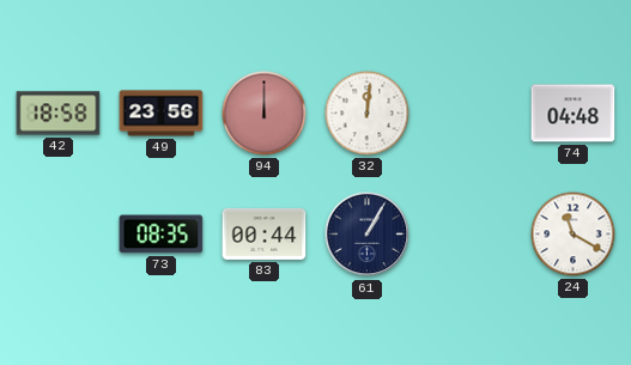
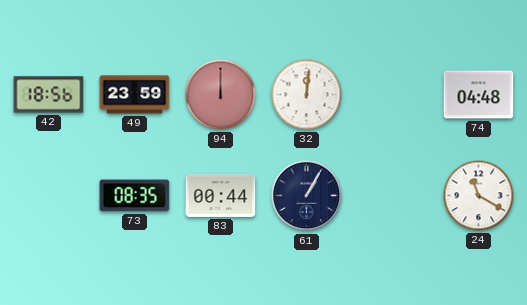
42: 18:58 -> 18:56
49: 23:56 -> 23:59
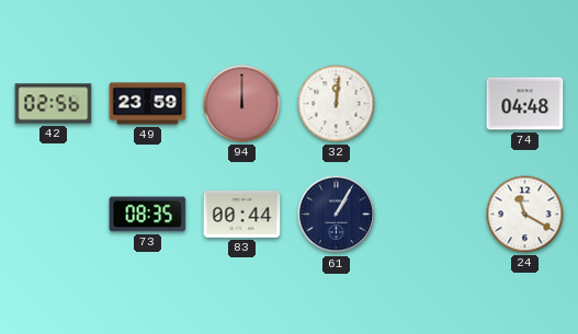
42: 18:56 -> 02:56
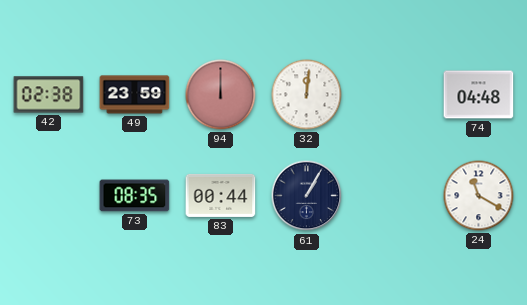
42: 02:56 -> 02:38
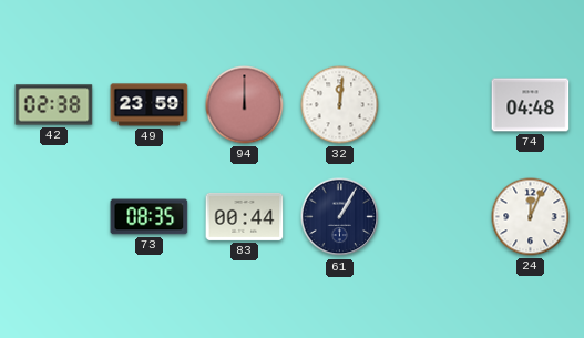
24: 11:20 -> 12:04
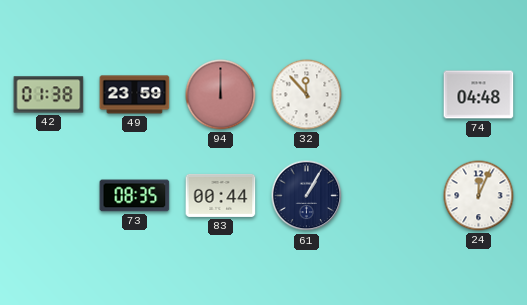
42: 02:38 -> 01:38
32: 12:01 -> 11:53
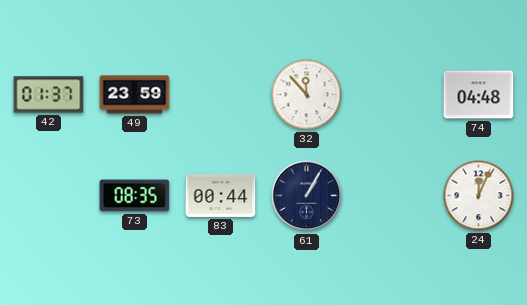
42: 01:38 -> 01:37
94: 12:00 -> none
